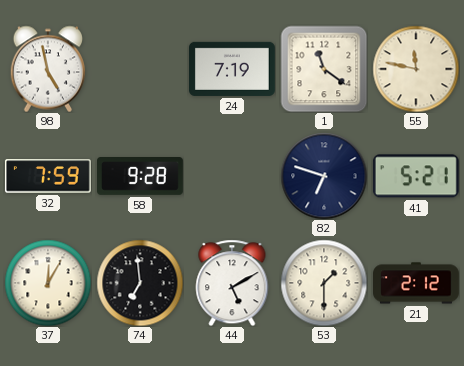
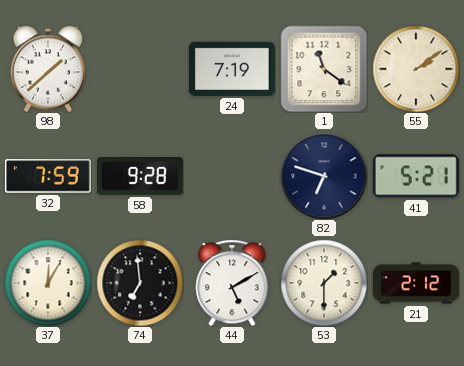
98: 4:58 -> 1:38
55: 11:47 -> 2:09
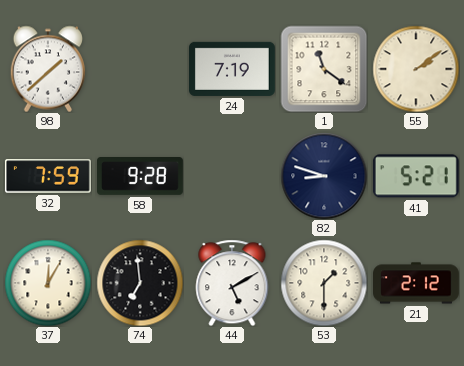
82: 6:48 -> 8:48
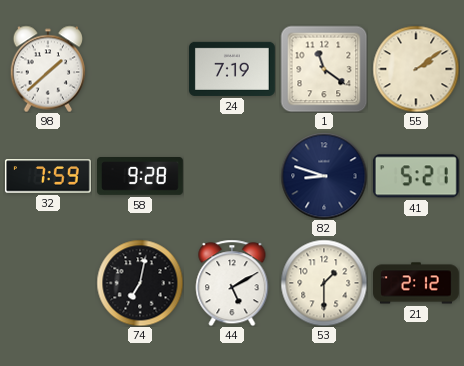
37: 12:05 -> none
74: 6:59 -> 7:02
